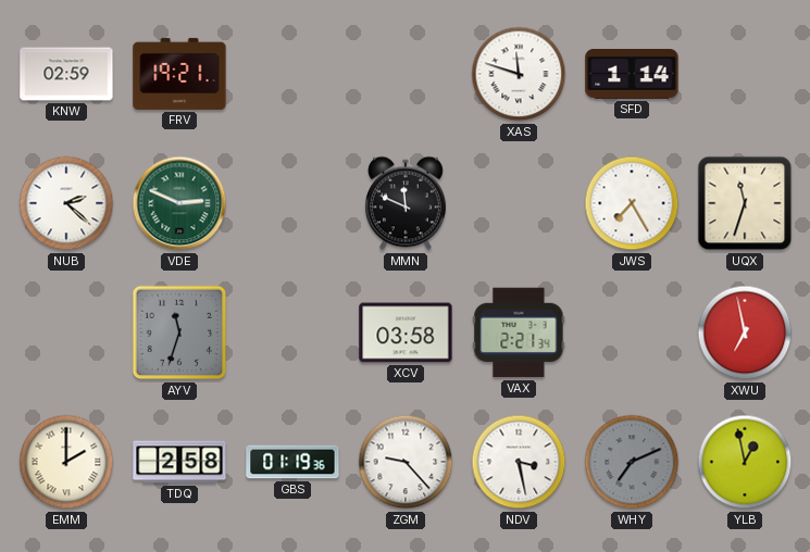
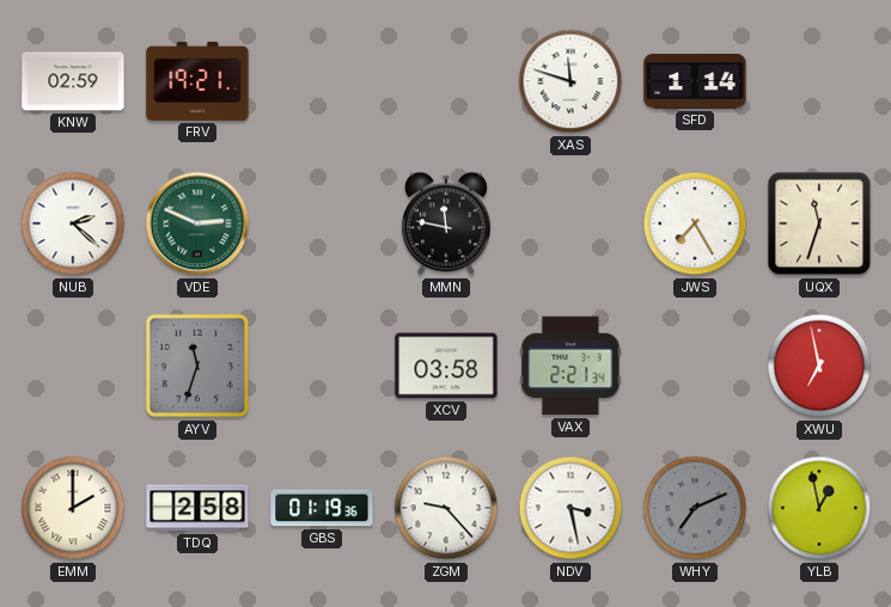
MMN: 11:49 -> 11:47
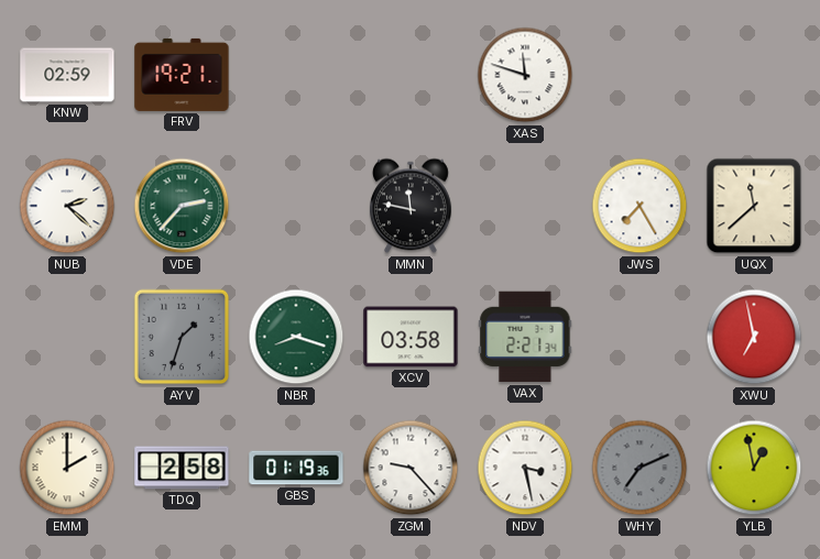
SFD: 1:14 -> none
VDE: 2:49 -> 2:37
UQX: 11:33 -> 11:38
AYV: 11:33 -> 1:33
NBR: none -> 8:18
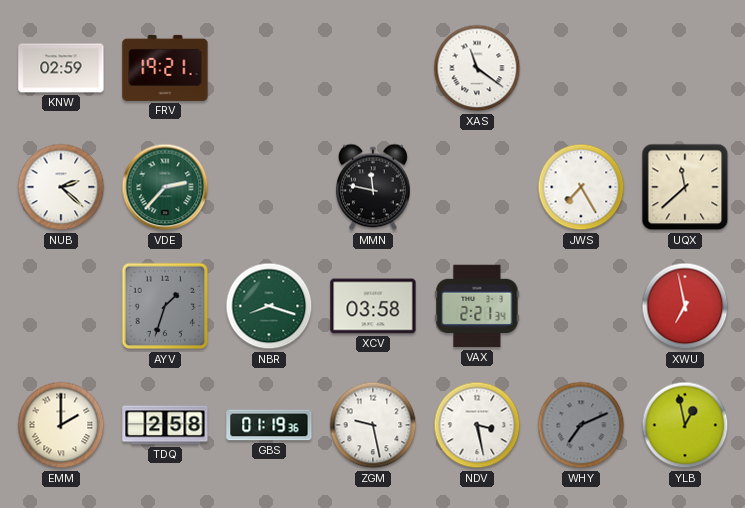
XAS: 11:48 -> 11:21
ZGM: 9:23 -> 9:28
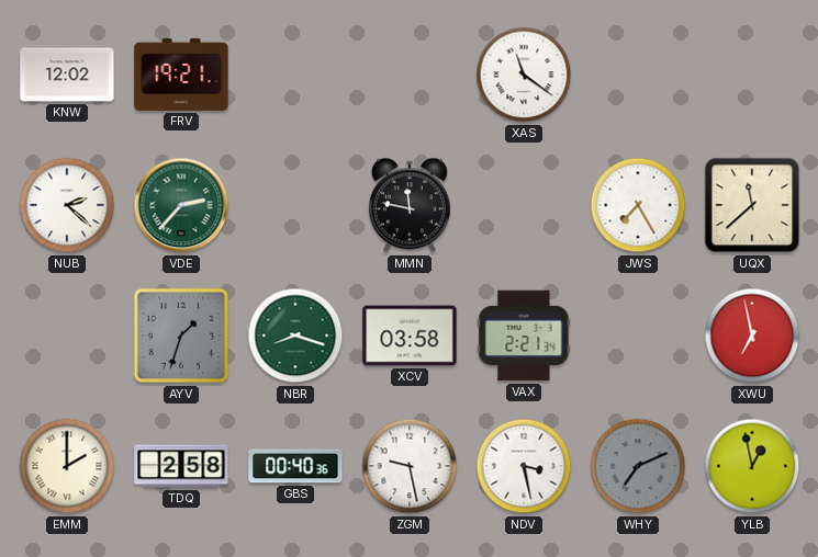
KNW: 02:59 -> 12:02
GBS: 01:19 -> 00:40
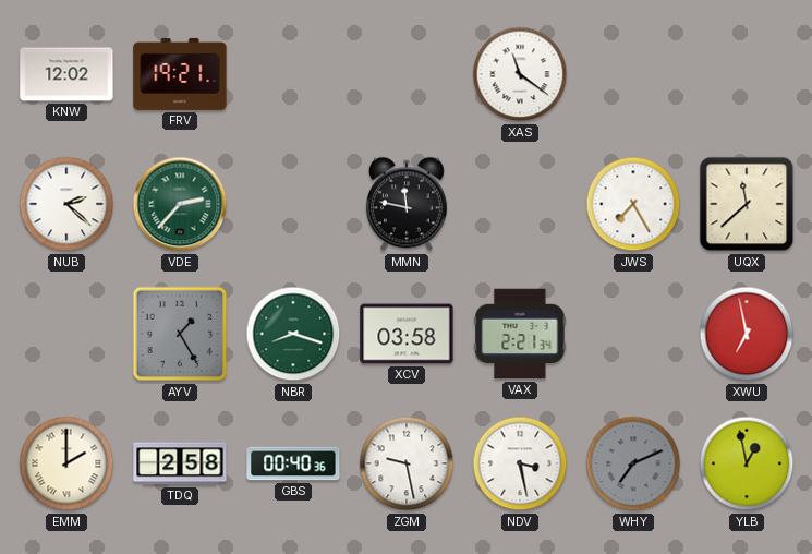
AYV: 1:33 -> 1:25
